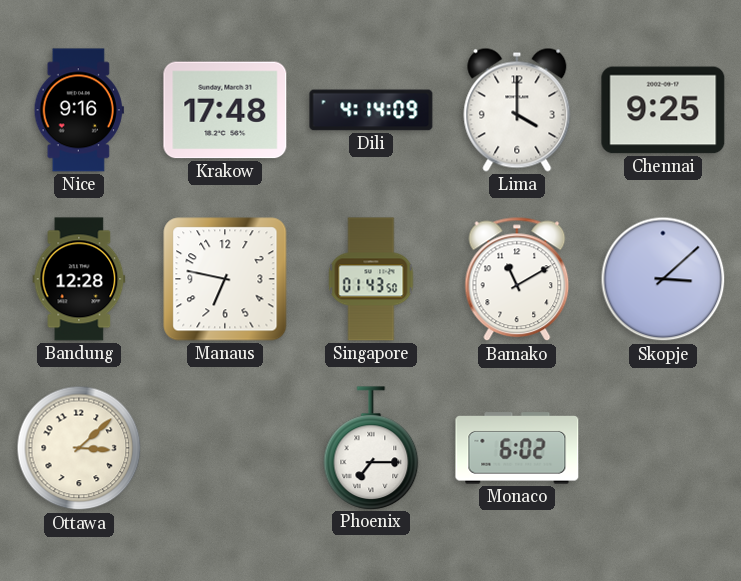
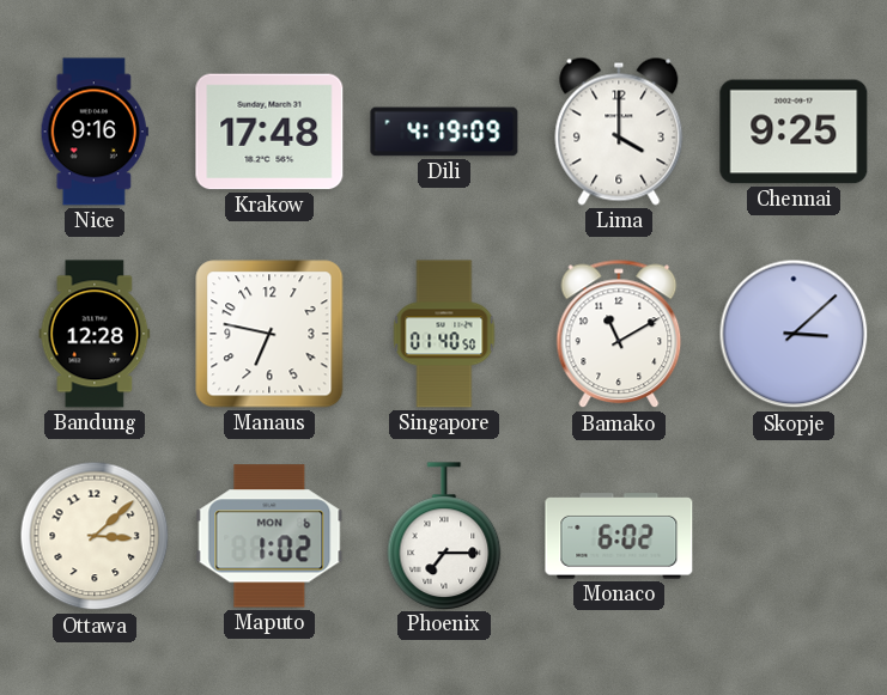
Dili: 4:14 -> 4:19
Singapore: 01:43 -> 01:40
Maputo: none -> 1:02
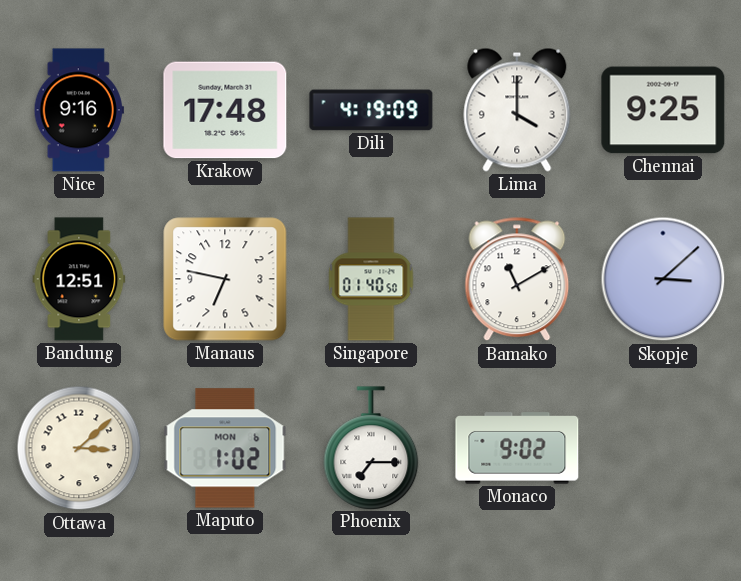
Bandung: 12:28 -> 12:51
Monaco: 6:02 -> 9:02
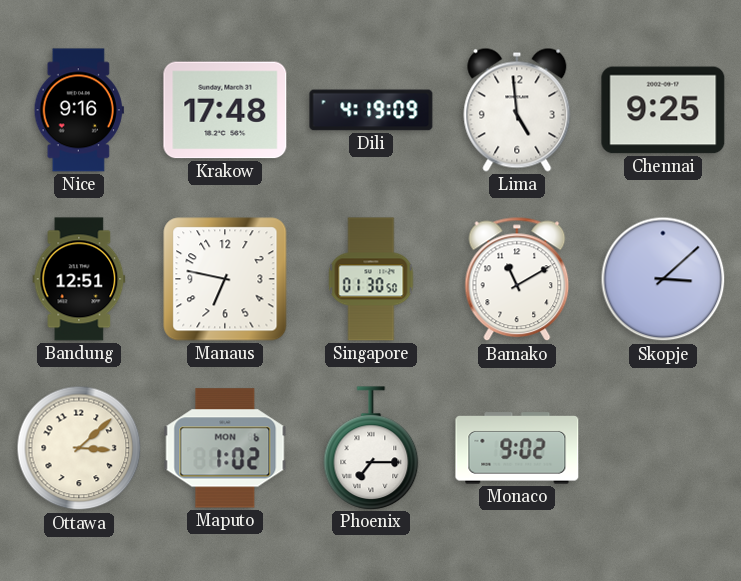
Lima: 4:00 -> 4:59
Singapore: 01:40 -> 01:30
